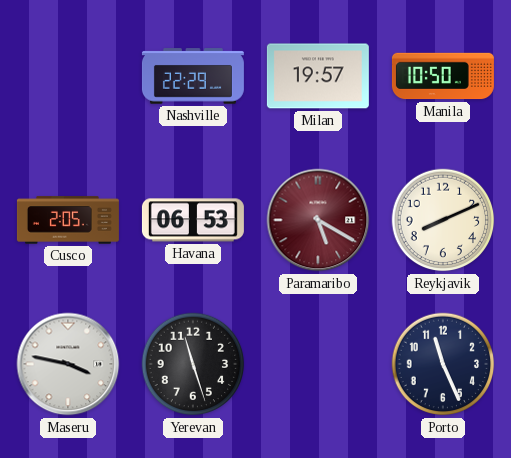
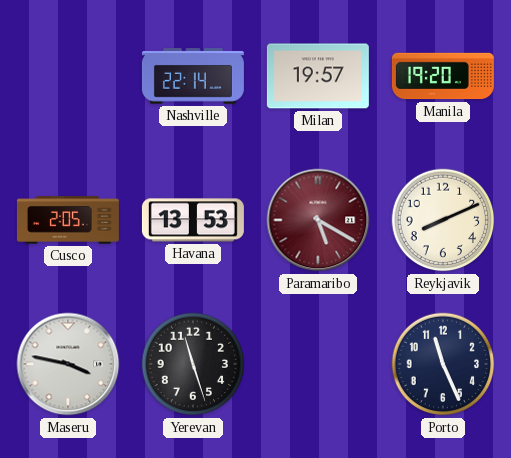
Nashville: 22:29 -> 22:14
Manila: 10:50 -> 19:20
Havana: 06:53 -> 13:53
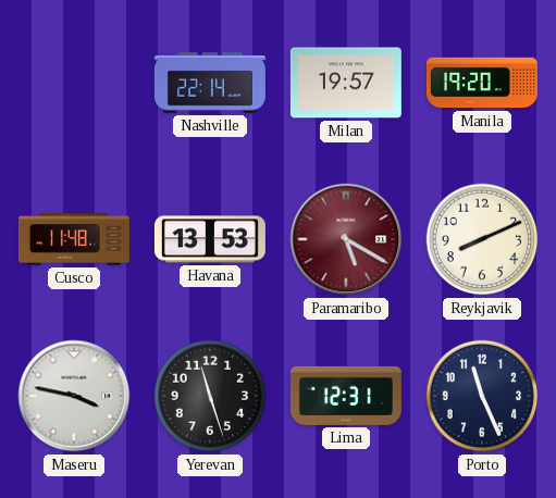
Cusco: 2:05 -> 11:48
Lima: none -> 12:31
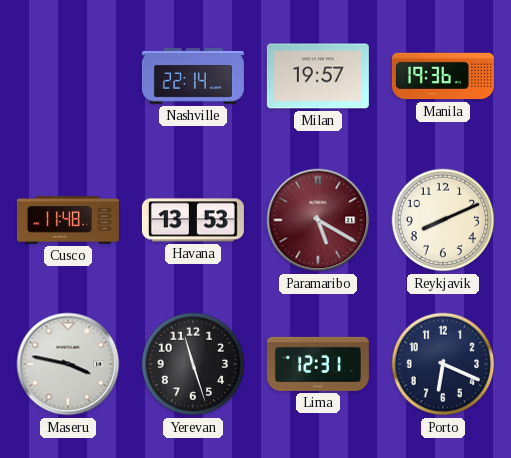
Manila: 19:20 -> 19:36
Porto: 11:26 -> 6:19
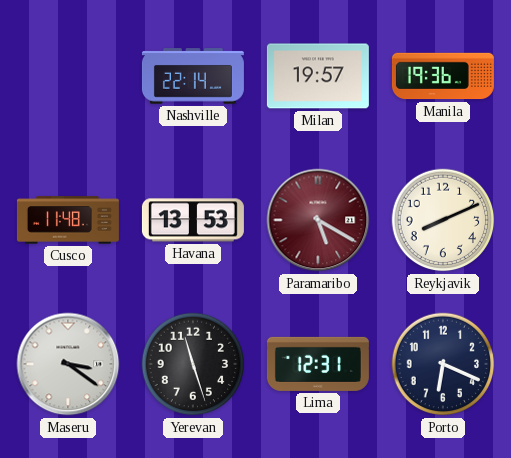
Maseru: 3:47 -> 3:21
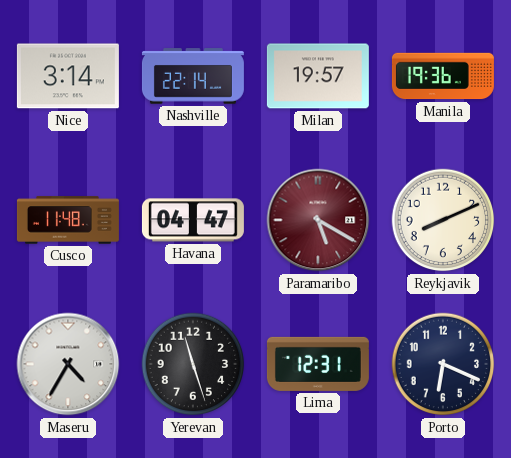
Nice: none -> 3:14
Havana: 13:53 -> 04:47
Maseru: 3:21 -> 4:35
